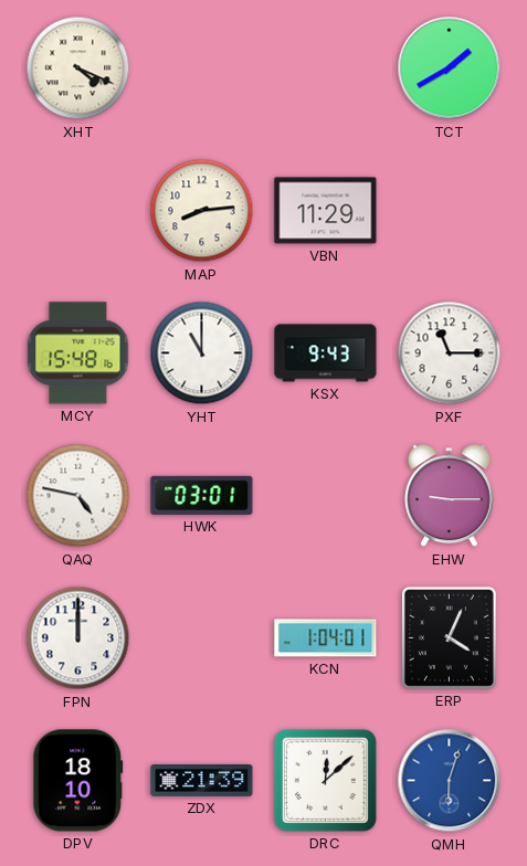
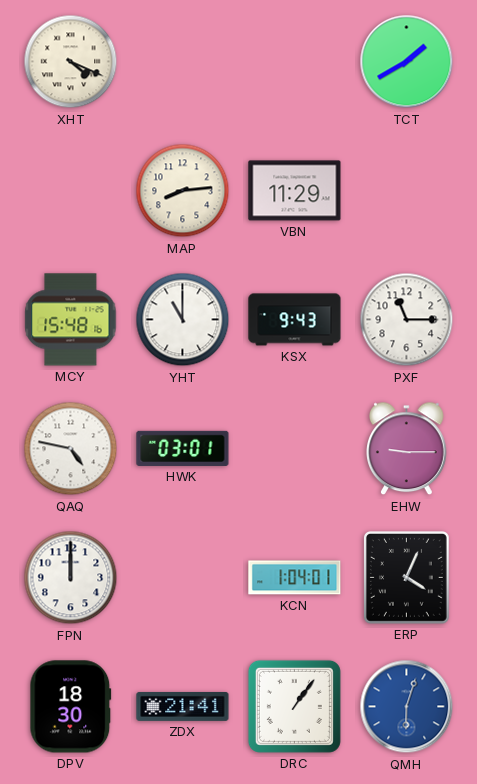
DPV: 18:10 -> 18:30
ZDX: 21:39 -> 21:41
DRC: 12:08 -> 1:06
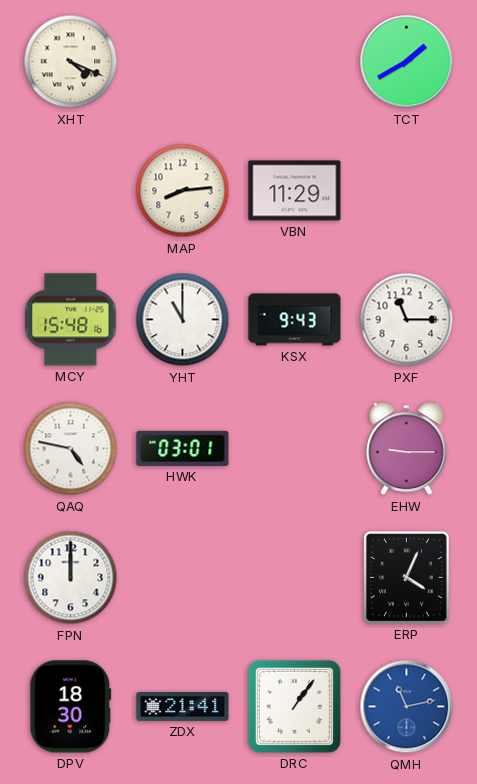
KCN: 1:04 -> none
QMH: 6:03 -> 11:13
